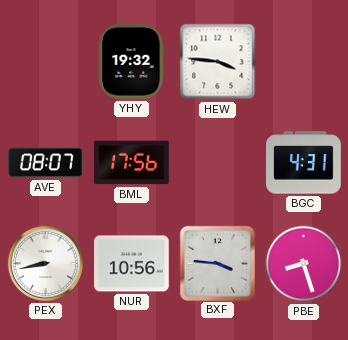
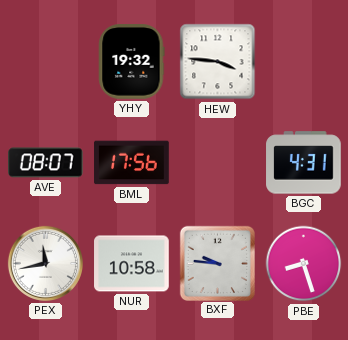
PEX: 8:43 -> 11:43
NUR: 10:56 -> 10:58
BXF: 3:46 -> 9:46
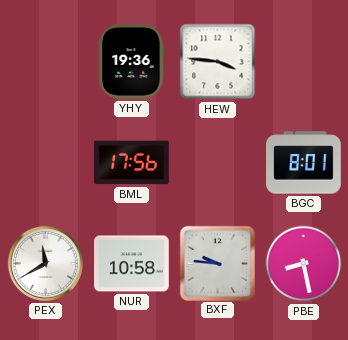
YHY: 19:32 -> 19:36
AVE: 08:07 -> none
BGC: 4:31 -> 8:01
PEX: 11:43 -> 11:40
PBE: 8:27 -> 8:28
